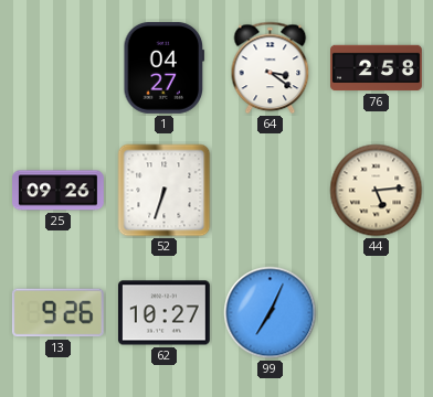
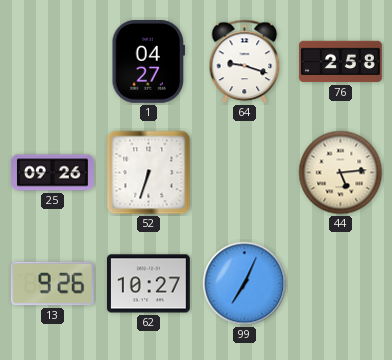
64: 3:21 -> 9:18
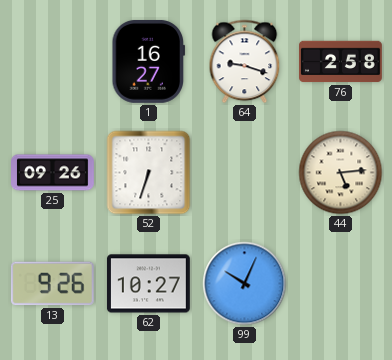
1: 04:27 -> 16:27
99: 7:04 -> 10:04
